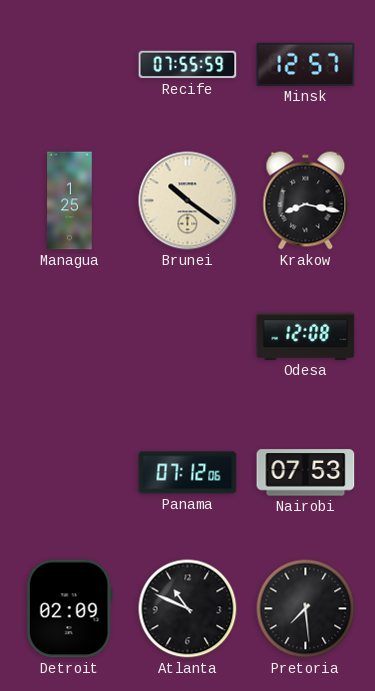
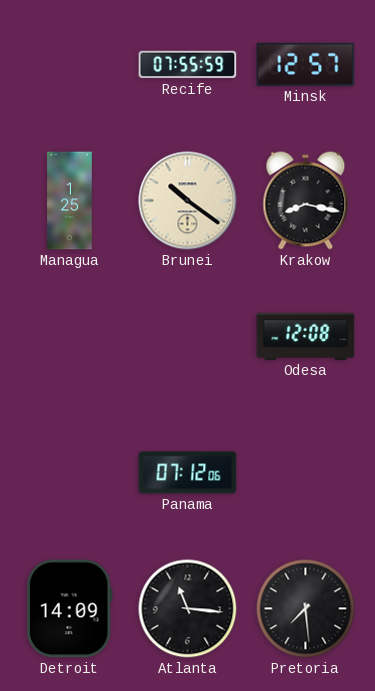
Nairobi: 07:53 -> none
Detroit: 02:09 -> 14:09
Atlanta: 10:49 -> 11:16
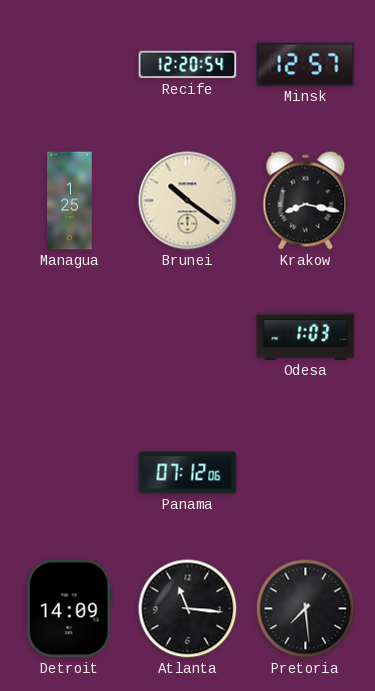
Recife: 07:55 -> 12:20
Odesa: 12:08 -> 1:03
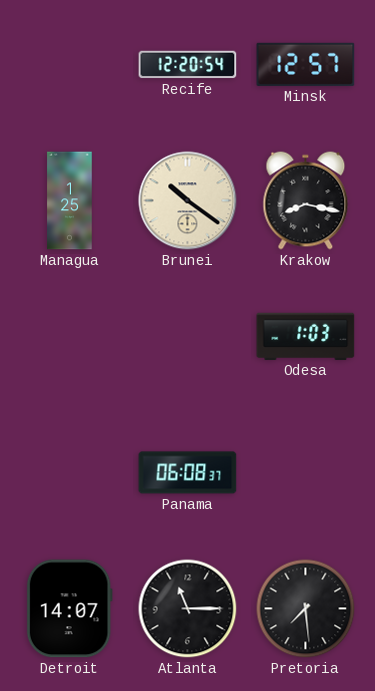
Panama: 07:12 -> 06:08
Detroit: 14:09 -> 14:07
Atlanta: 11:16 -> 11:15
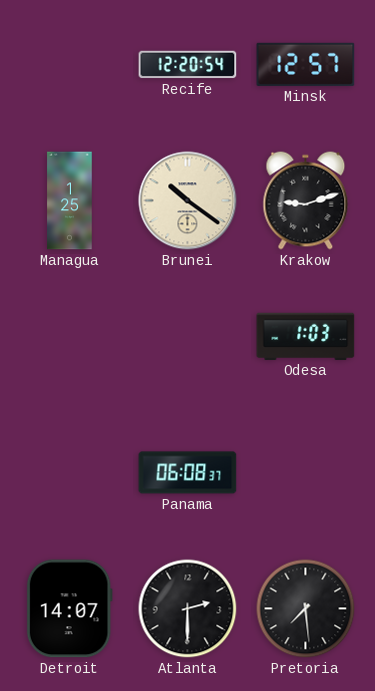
Krakow: 8:17 -> 9:12
Atlanta: 11:15 -> 2:30
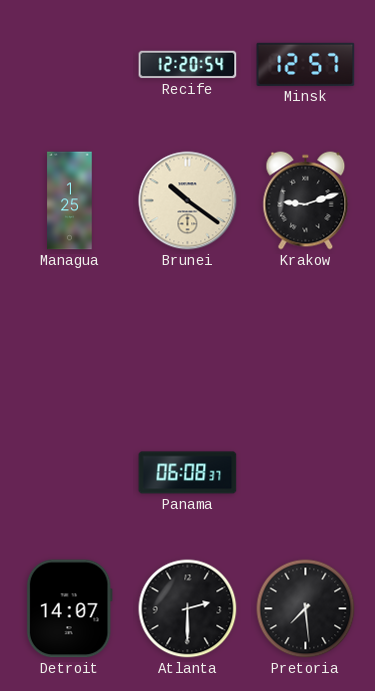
Odesa: 1:03 -> none
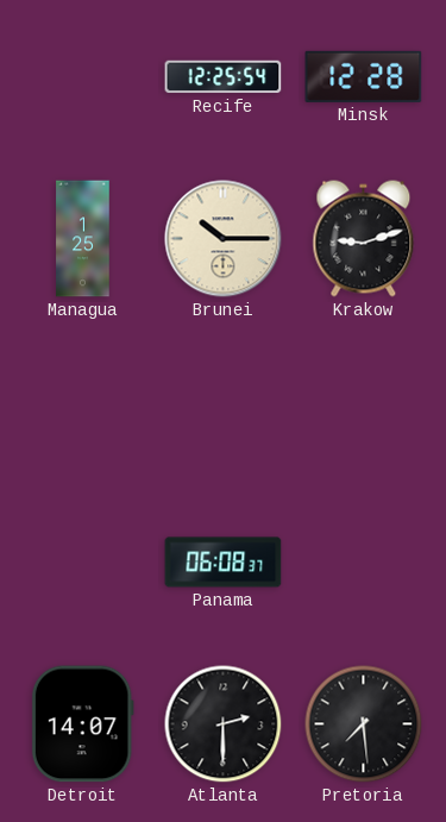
Recife: 12:20 -> 12:25
Minsk: 12:57 -> 12:28
Brunei: 10:21 -> 10:15
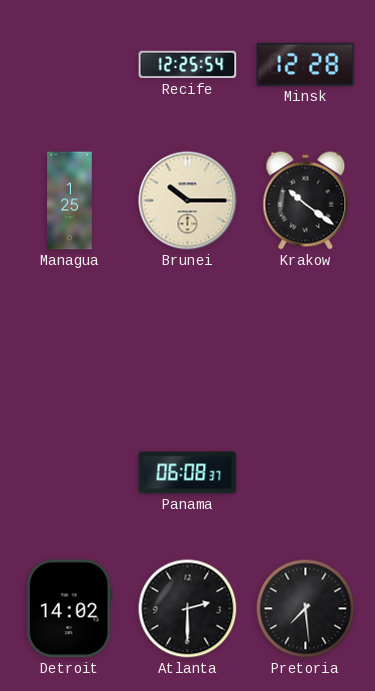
Krakow: 9:12 -> 10:21
Detroit: 14:07 -> 14:02
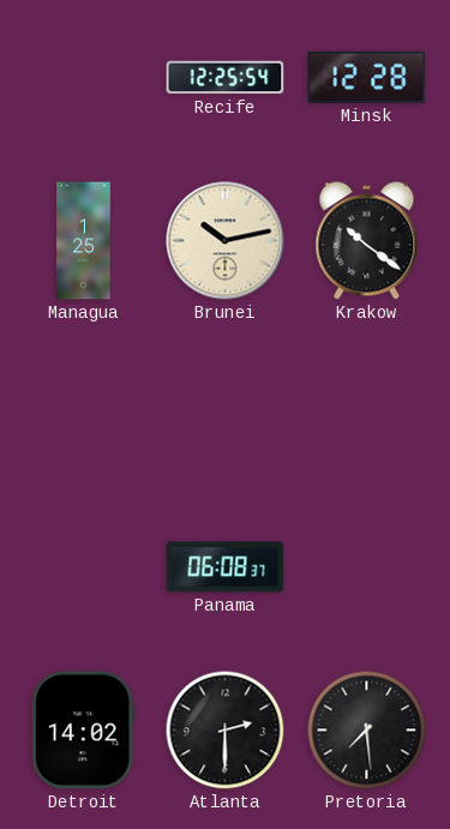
Brunei: 10:15 -> 10:13
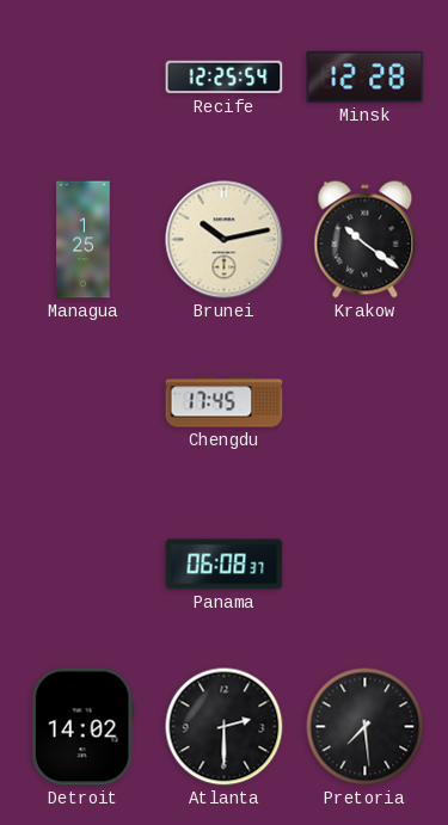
Chengdu: none -> 17:45
